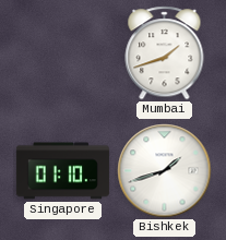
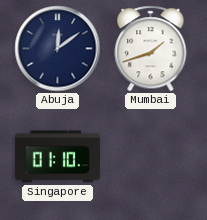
Abuja: none -> 12:09
Bishkek: 1:42 -> none
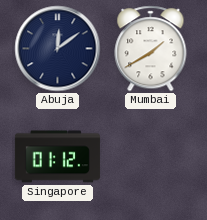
Mumbai: 1:42 -> 1:40
Singapore: 01:10 -> 01:12
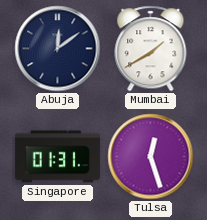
Singapore: 01:12 -> 01:31
Tulsa: none -> 12:27
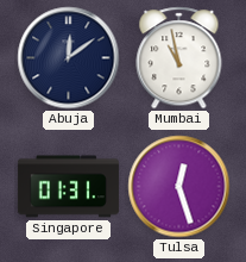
Mumbai: 1:40 -> 10:58
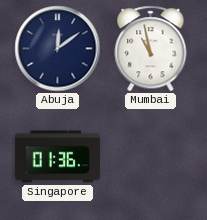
Singapore: 01:31 -> 01:36
Tulsa: 12:27 -> none
